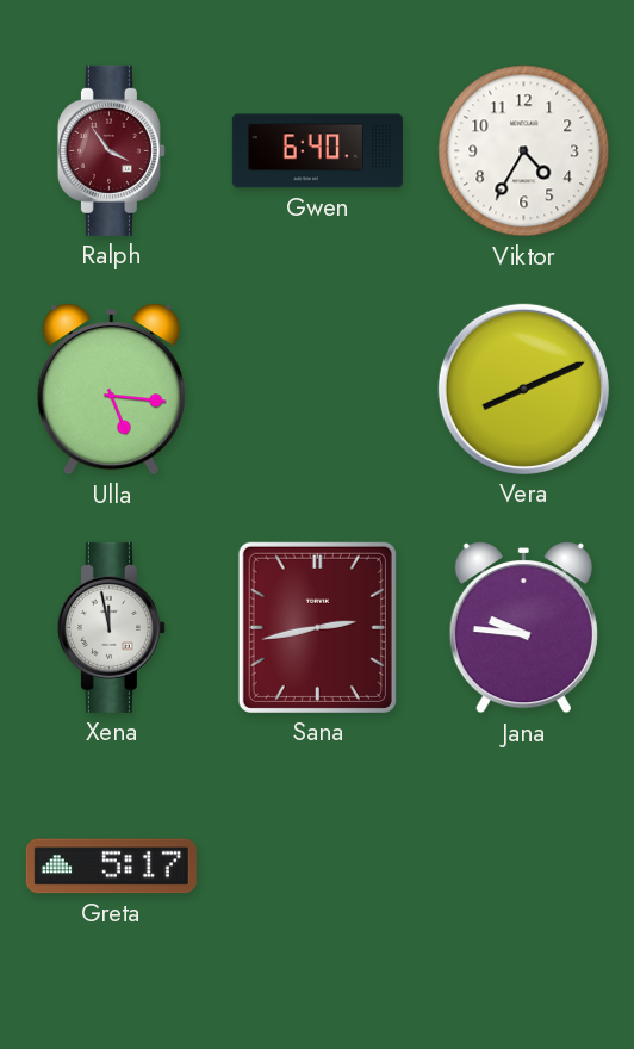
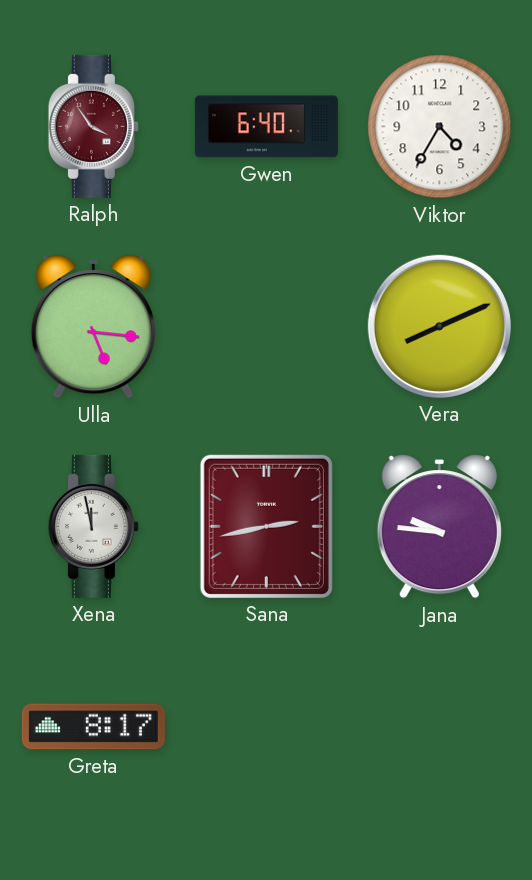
Greta: 5:17 -> 8:17
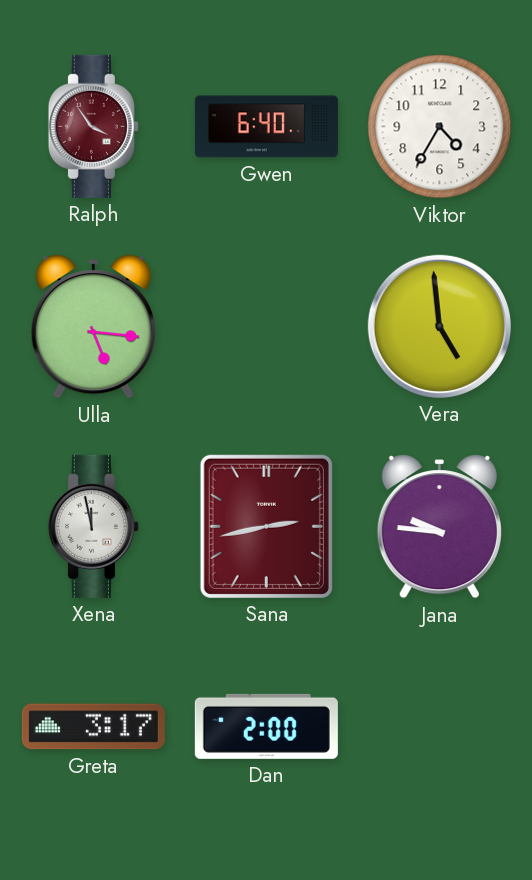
Vera: 8:11 -> 4:59
Greta: 8:17 -> 3:17
Dan: none -> 2:00
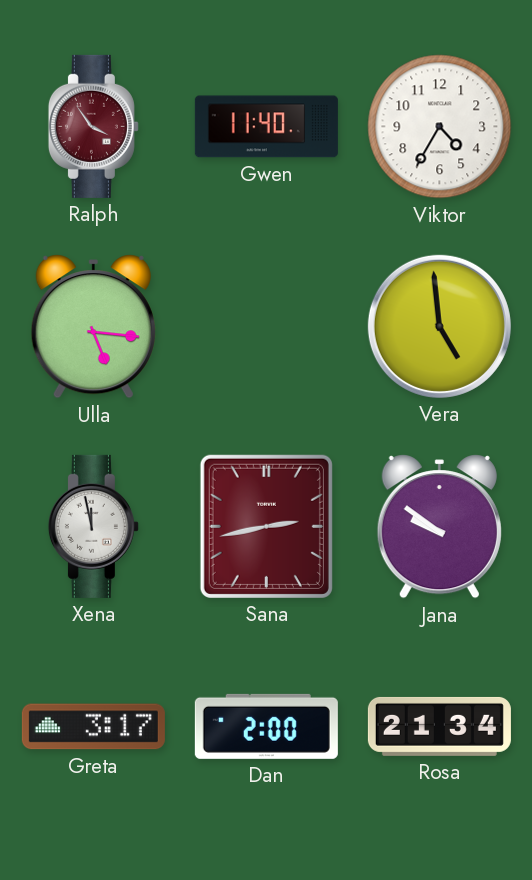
Gwen: 6:40 -> 11:40
Jana: 9:46 -> 9:51
Rosa: none -> 21:34
